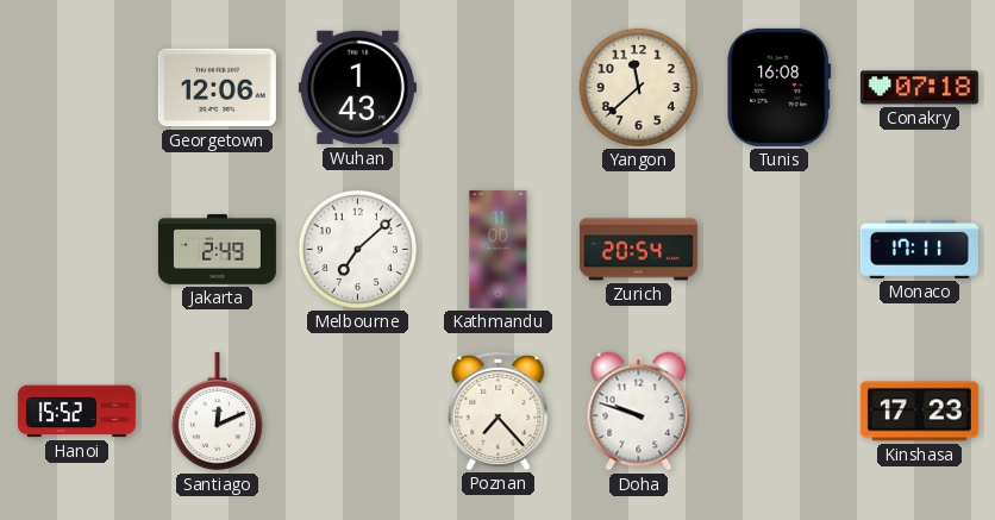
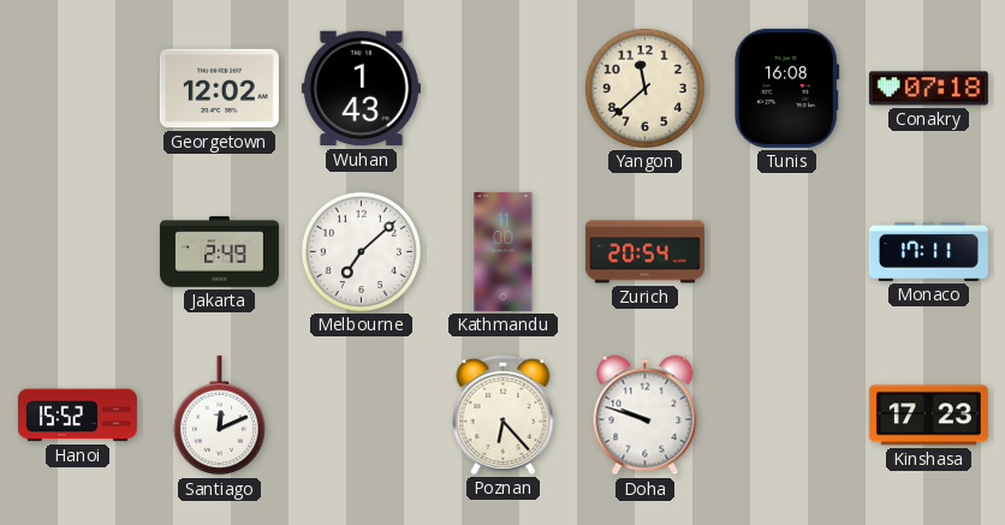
Georgetown: 12:06 -> 12:02
Poznan: 7:23 -> 6:23
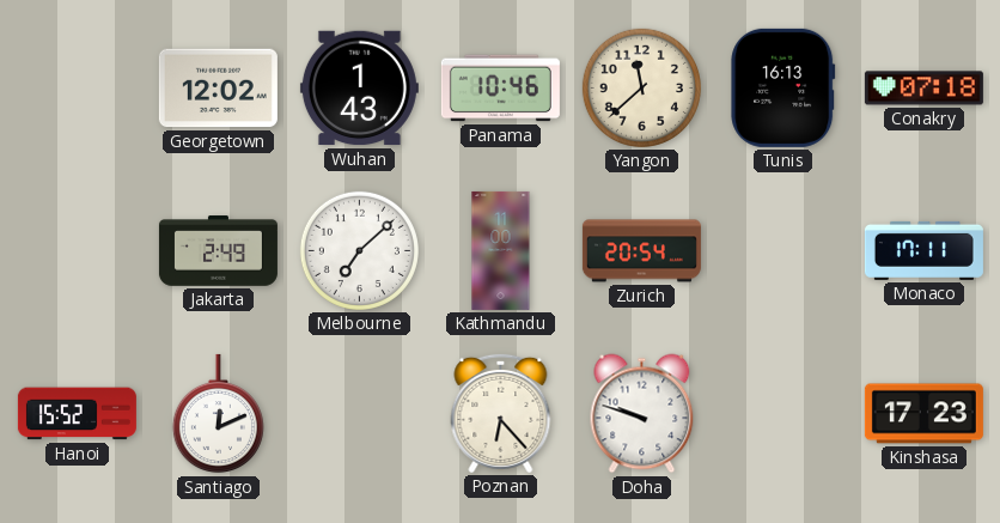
Panama: none -> 10:46
Tunis: 16:08 -> 16:13
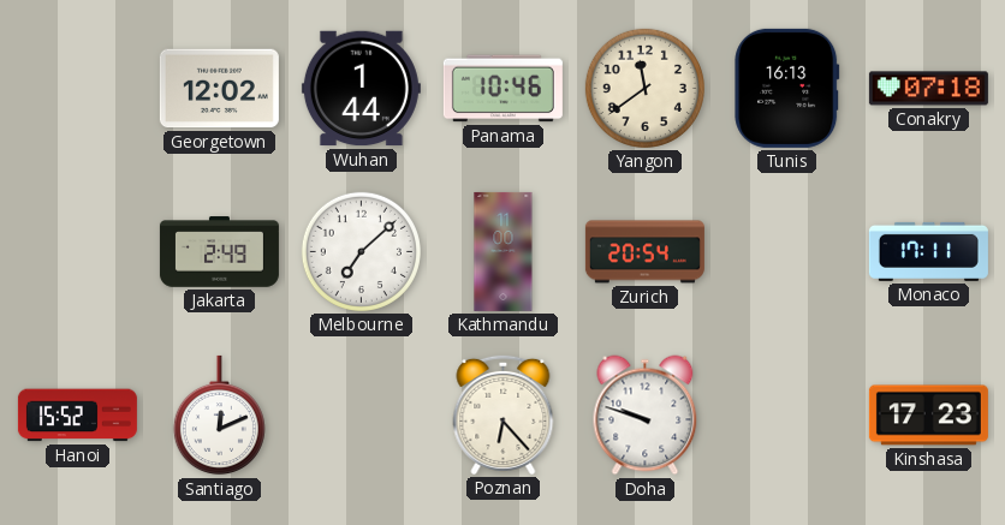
Wuhan: 1:43 -> 1:44
Yangon: 11:38 -> 11:39
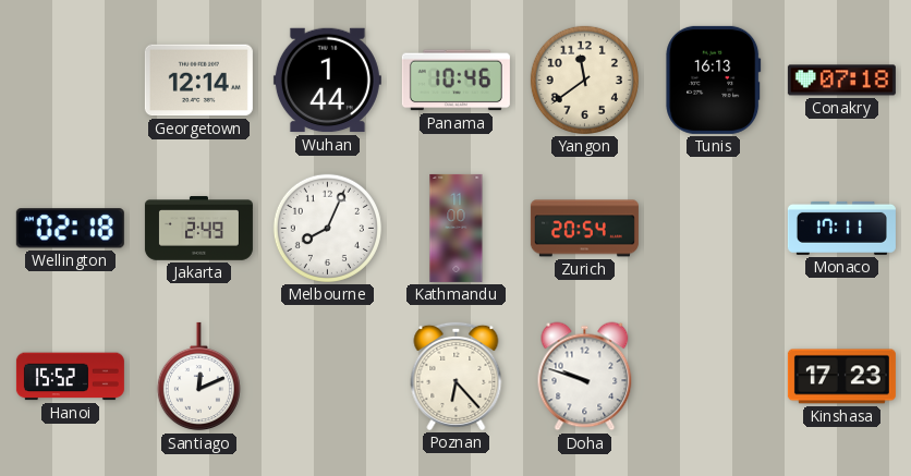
Georgetown: 12:02 -> 12:14
Wellington: none -> 02:18
Melbourne: 7:08 -> 8:04
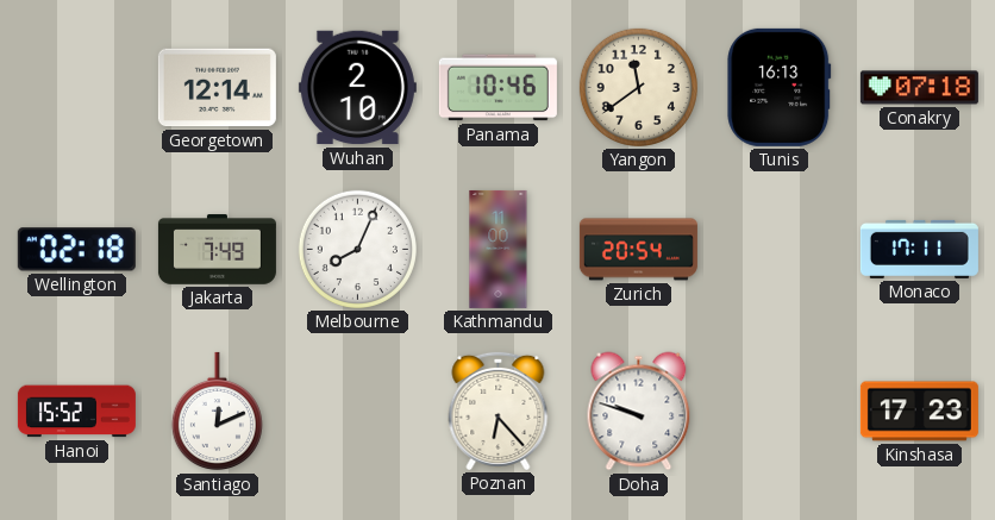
Wuhan: 1:44 -> 2:10
Jakarta: 2:49 -> 7:49
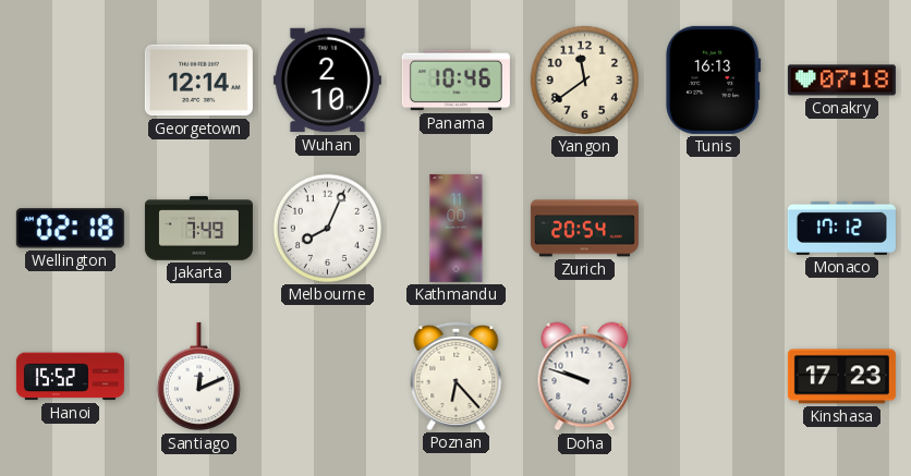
Monaco: 17:11 -> 17:12
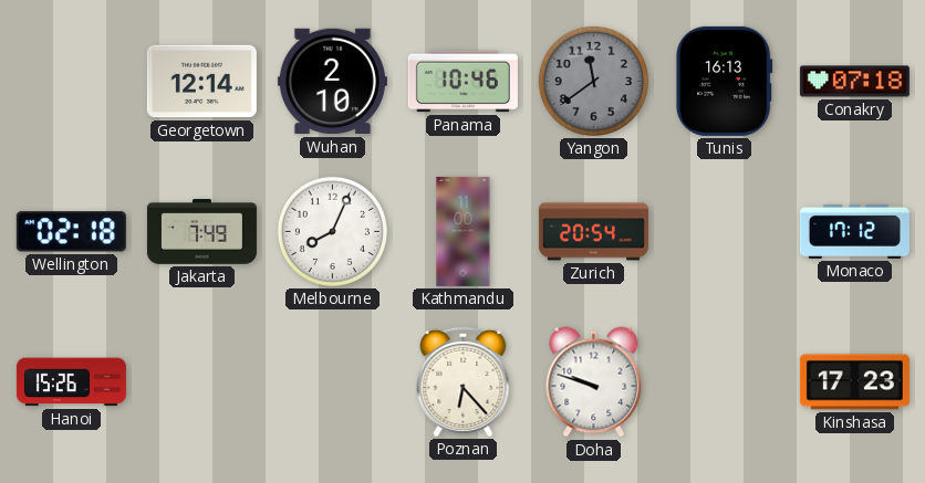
Yangon dial: cream -> grey
Hanoi: 15:52 -> 15:26
Santiago: 12:11 -> none
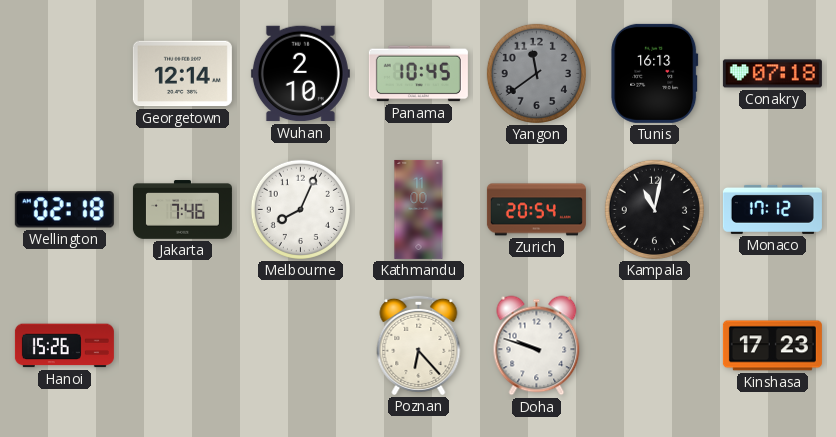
Panama: 10:46 -> 10:45
Jakarta: 7:49 -> 7:46
Kampala: none -> 11:02
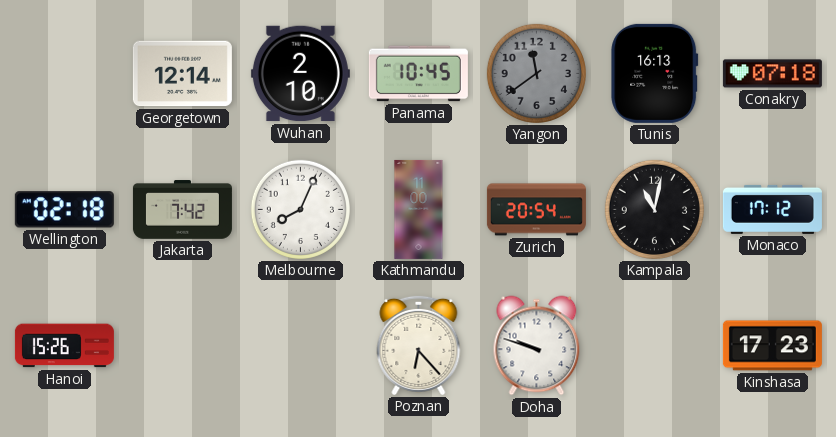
Jakarta: 7:46 -> 7:42
